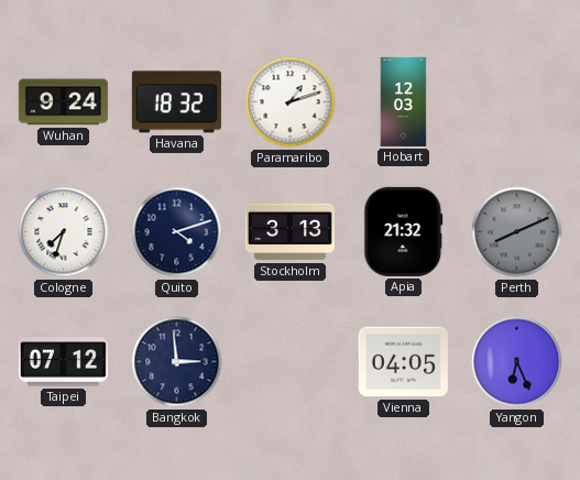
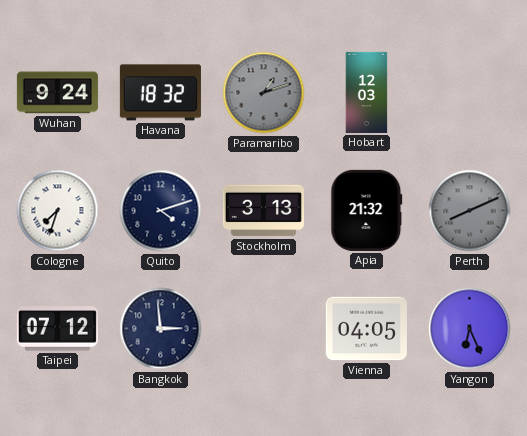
Paramaribo dial: white -> grey
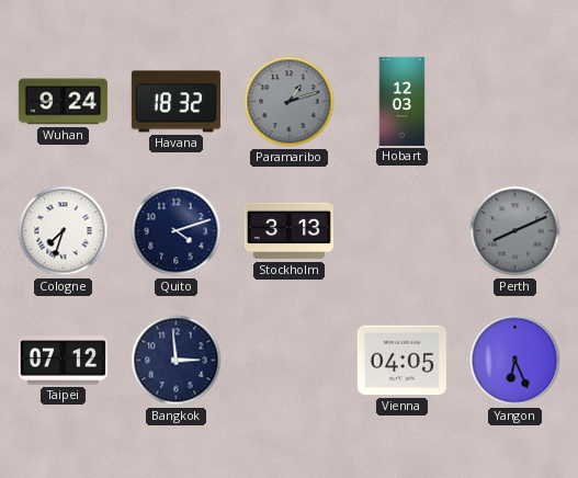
Apia: 21:32 -> none
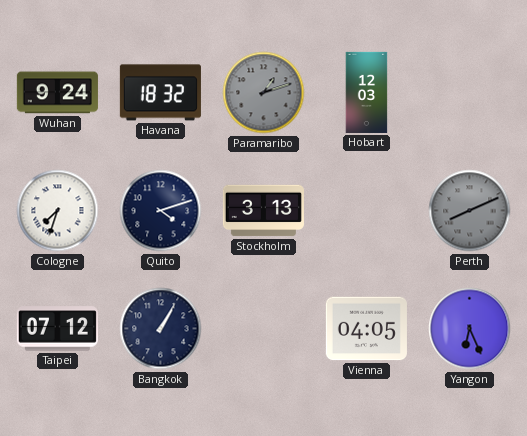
Bangkok: 2:59 -> 1:05
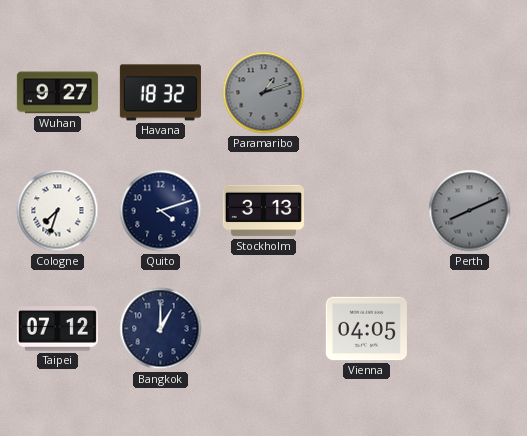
Wuhan: 9:24 -> 9:27
Hobart: 12:03 -> none
Bangkok: 1:05 -> 1:00
Yangon: 6:26 -> none
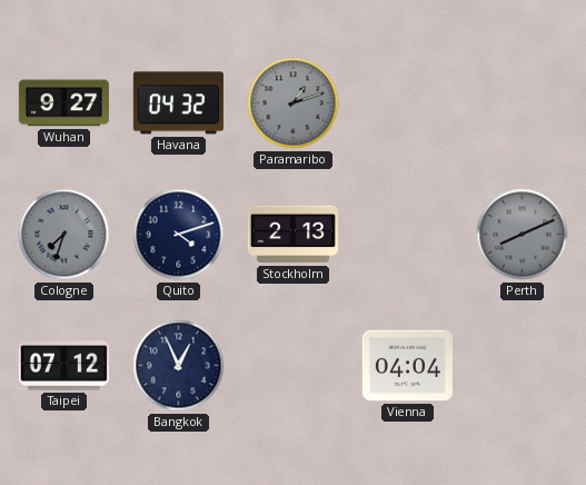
Havana: 18:32 -> 04:32
Cologne dial: white -> grey
Stockholm: 3:13 -> 2:13
Bangkok: 1:00 -> 12:56
Vienna: 04:05 -> 04:04
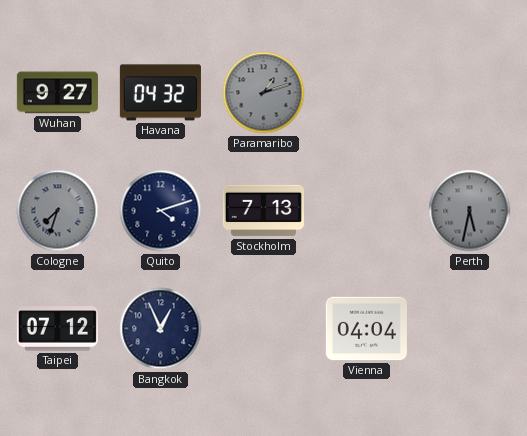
Stockholm: 2:13 -> 7:13
Perth: 8:11 -> 5:32
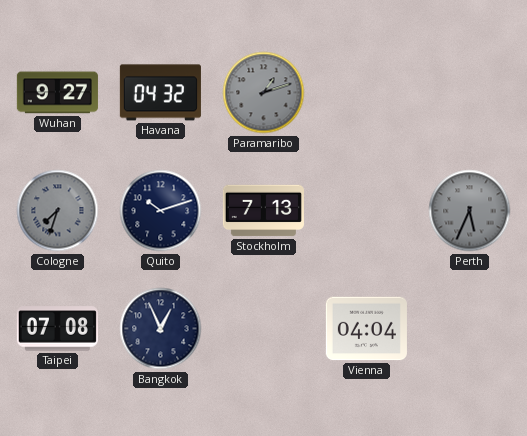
Quito: 4:12 -> 10:12
Perth: 5:32 -> 5:34
Taipei: 07:12 -> 07:08
